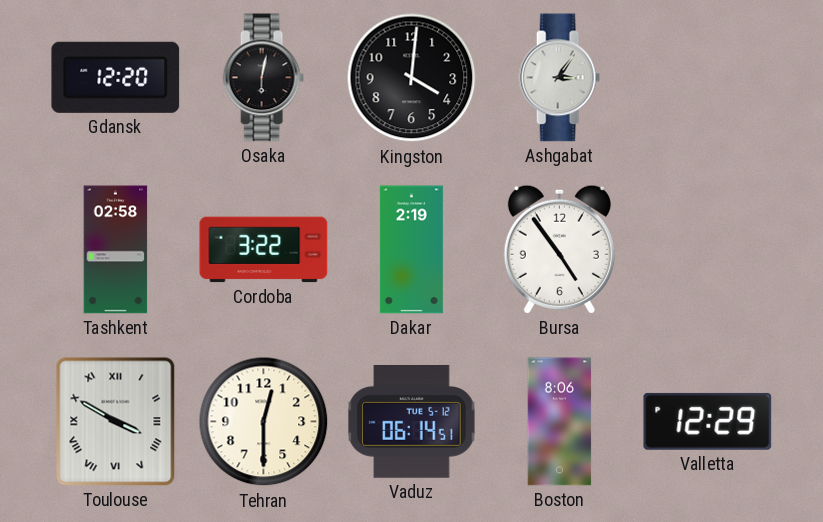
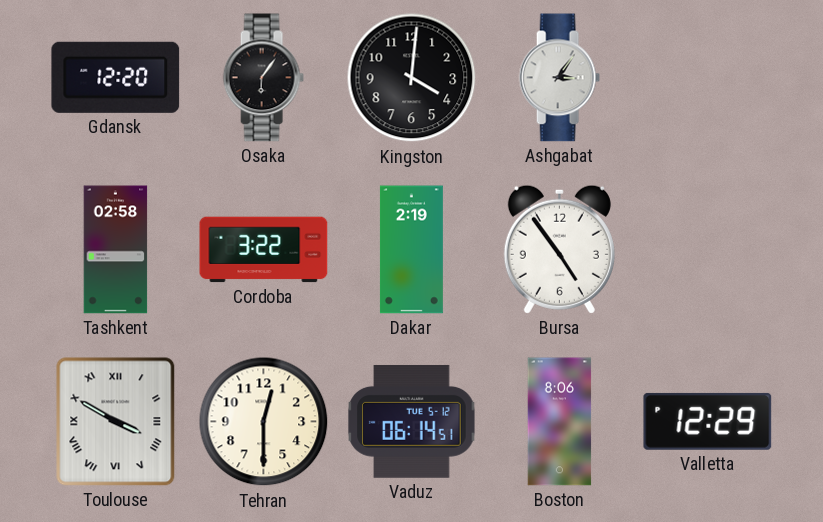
Osaka: 6:02 -> 6:06
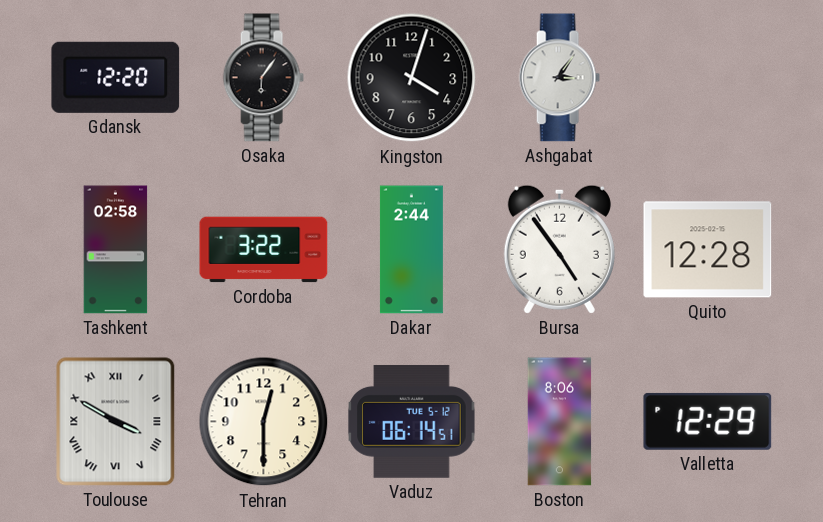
Kingston: 4:01 -> 4:03
Dakar: 2:19 -> 2:44
Quito: none -> 12:28
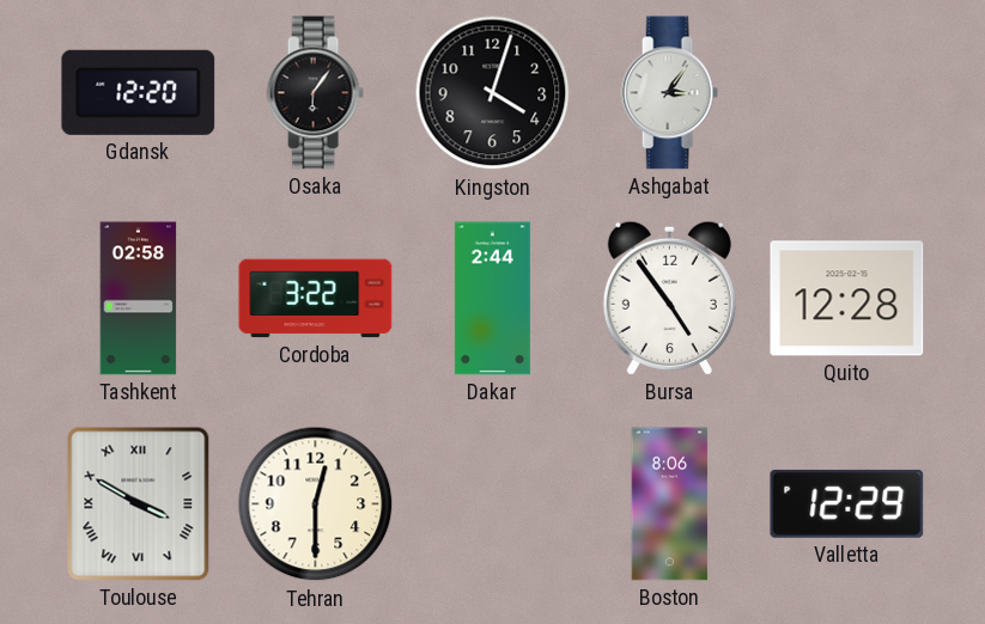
Vaduz: 06:14 -> none
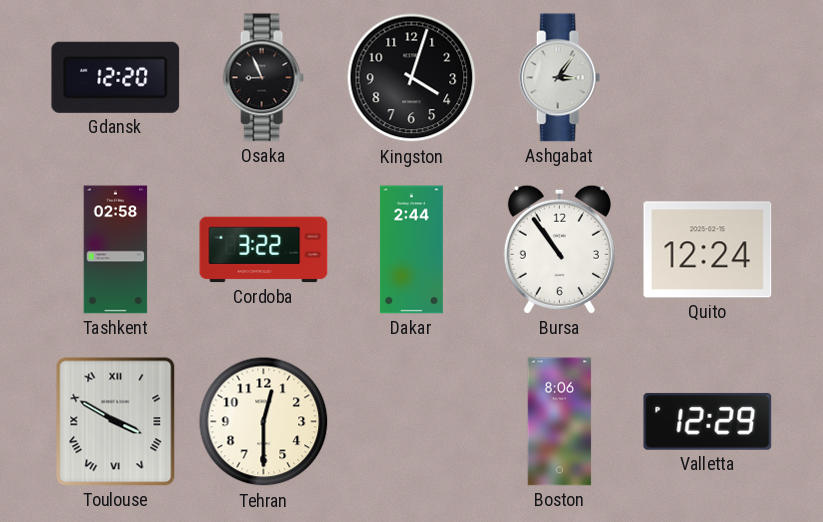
Osaka: 6:06 -> 8:56
Bursa: 4:54 -> 10:54
Quito: 12:28 -> 12:24
